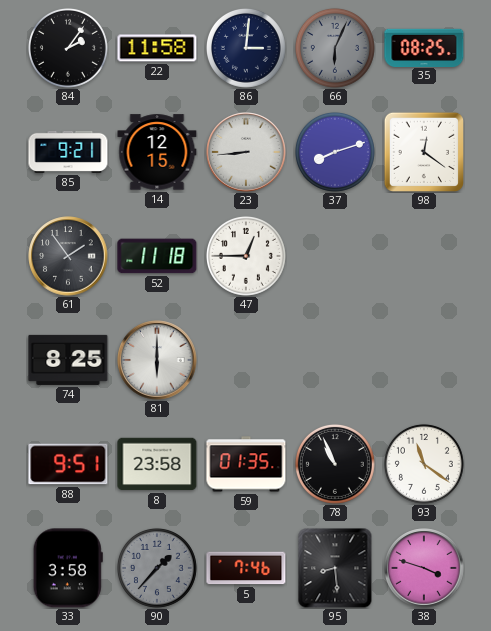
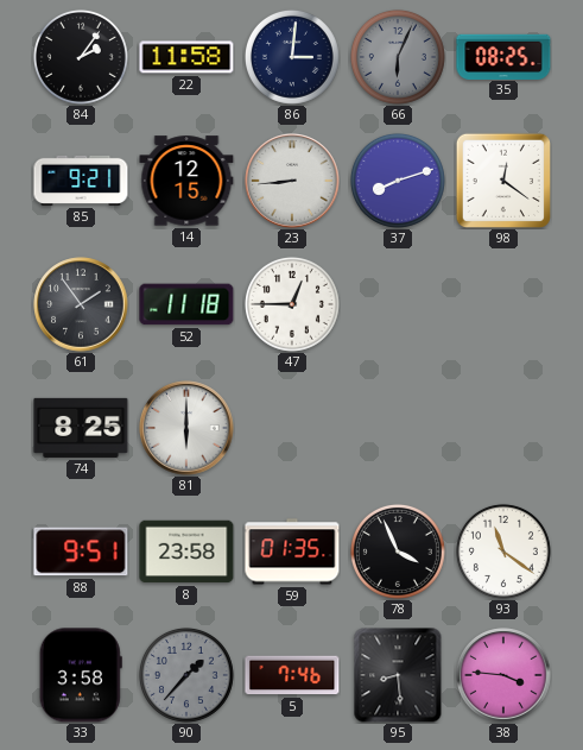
78: 10:56 -> 3:56
38: 3:48 -> 3:46
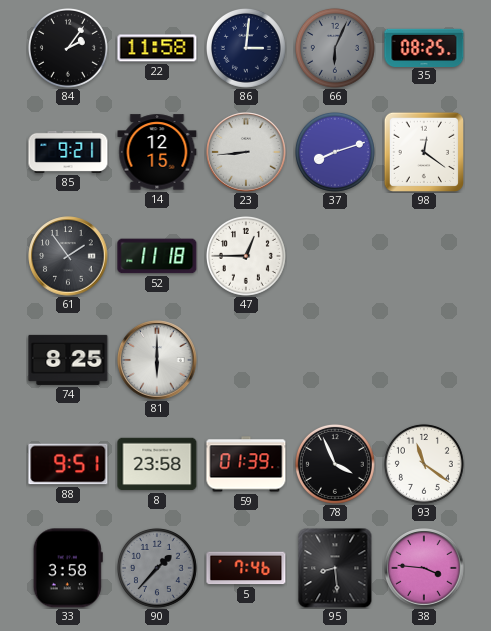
59: 01:35 -> 01:39
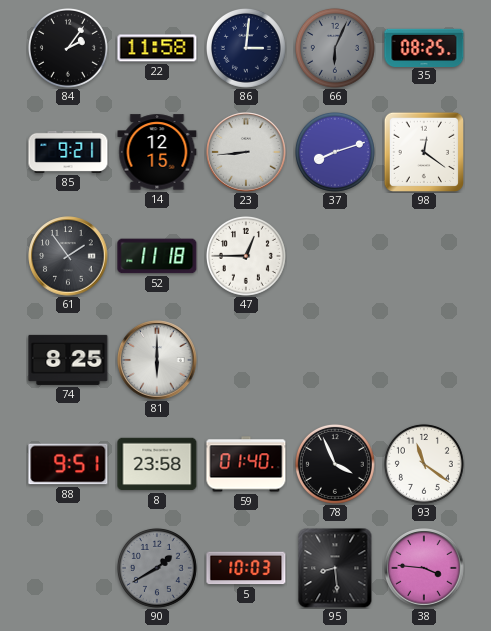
59: 01:39 -> 01:40
33: 3:58 -> none
90: 1:37 -> 1:40
5: 7:46 -> 10:03
